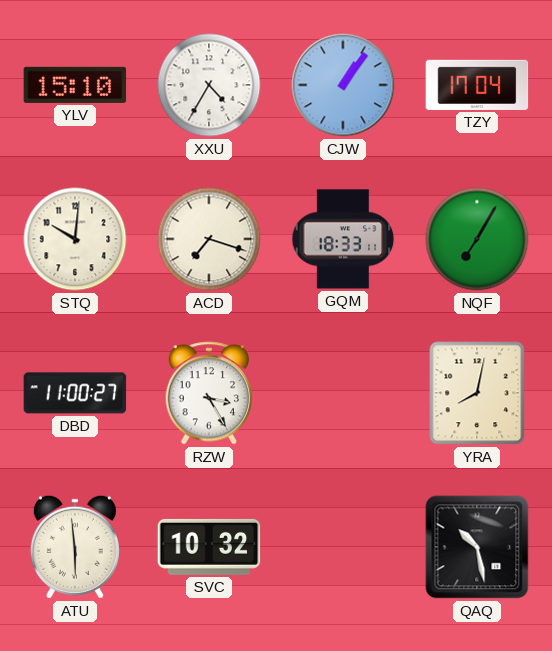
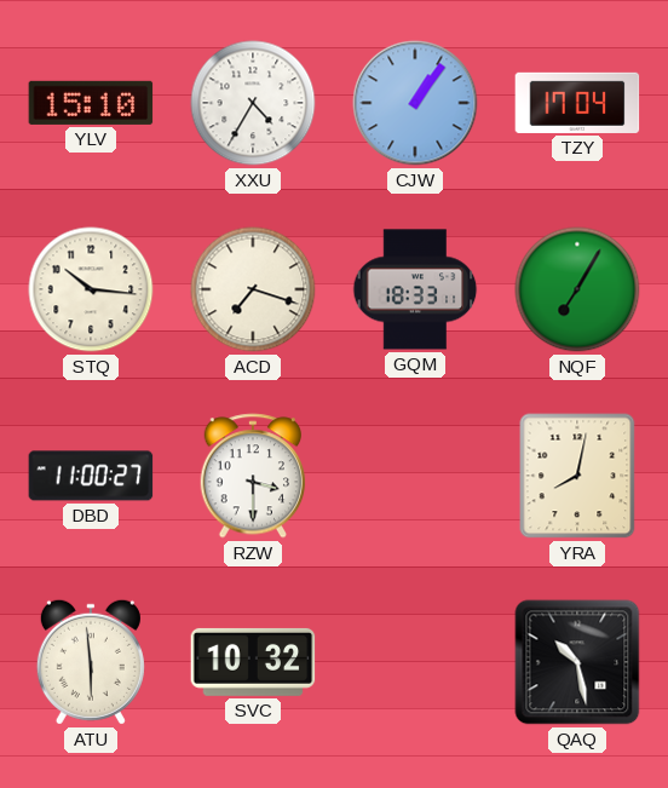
STQ: 10:01 -> 10:16
RZW: 3:25 -> 3:30
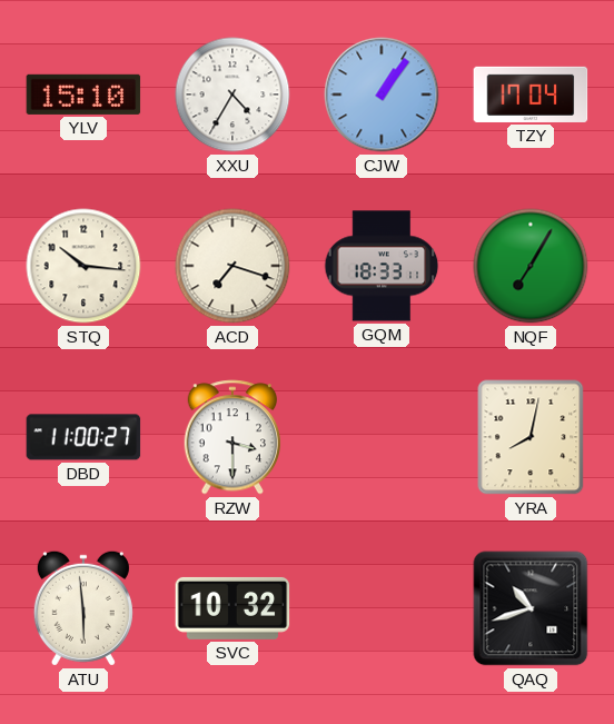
QAQ: 10:28 -> 10:42
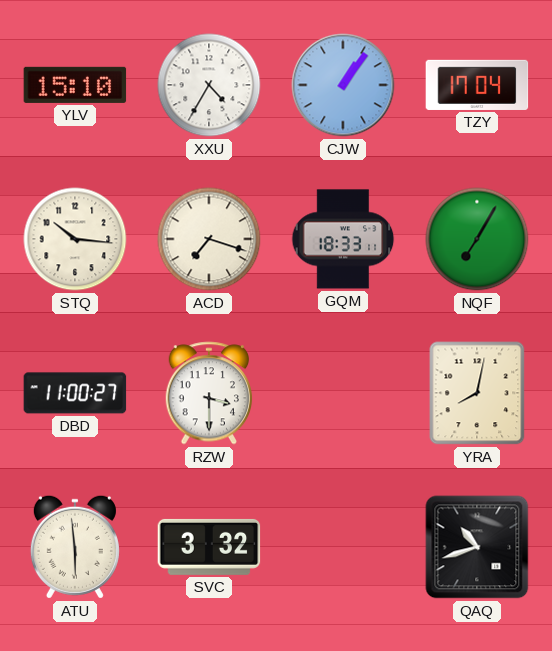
SVC: 10:32 -> 3:32
